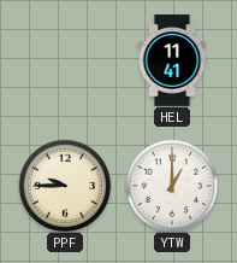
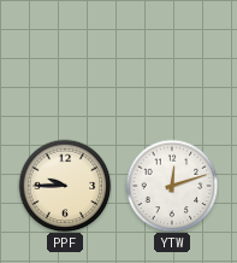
HEL: 11:41 -> none
YTW: 1:00 -> 12:12
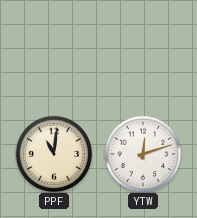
PPF: 9:45 -> 11:01
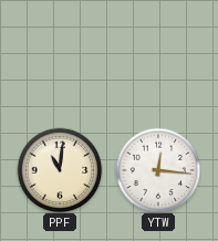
YTW: 12:12 -> 12:16
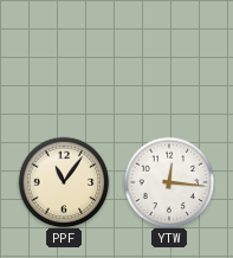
PPF: 11:01 -> 11:06
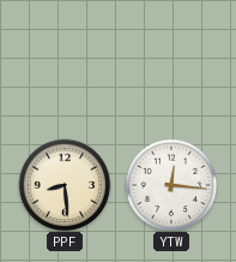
PPF: 11:06 -> 8:29
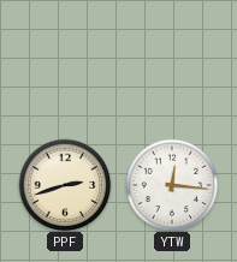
PPF: 8:29 -> 2:42
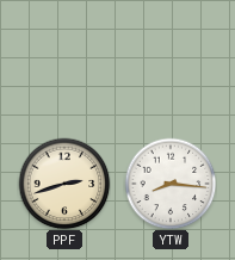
YTW: 12:16 -> 8:16
